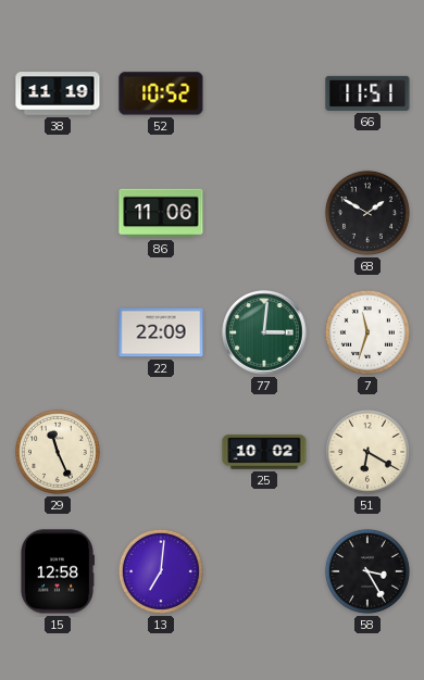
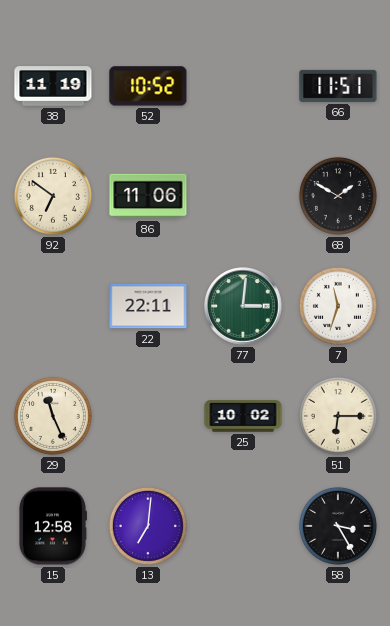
92: none -> 6:51
22: 22:09 -> 22:11
51: 6:20 -> 6:15
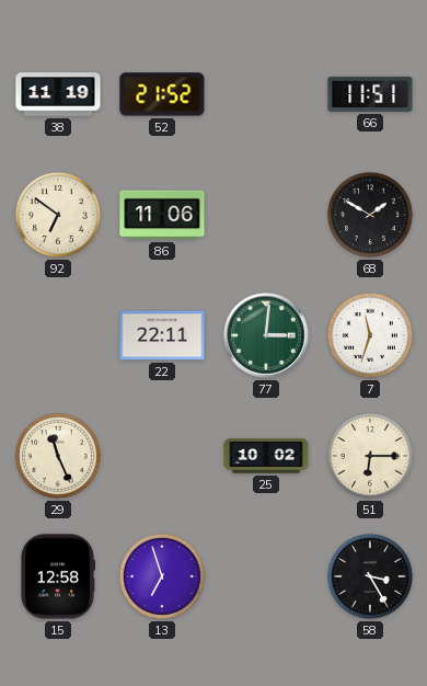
52: 10:52 -> 21:52
13: 7:01 -> 6:57
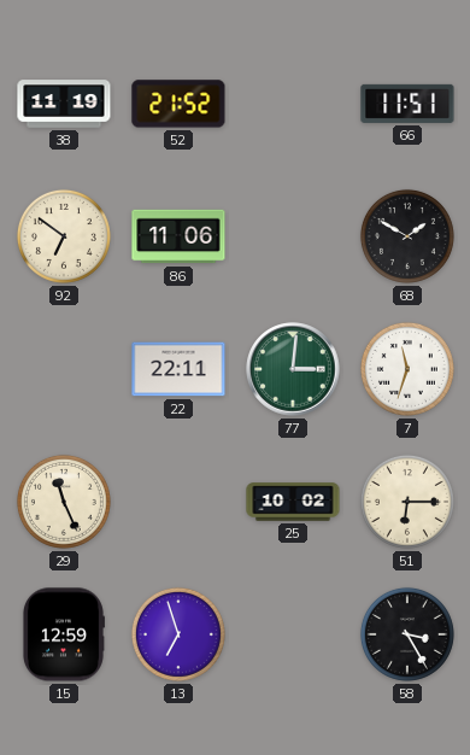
15: 12:58 -> 12:59
